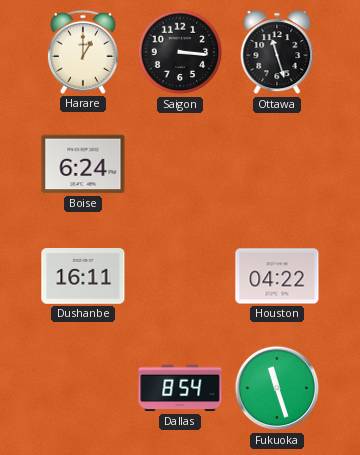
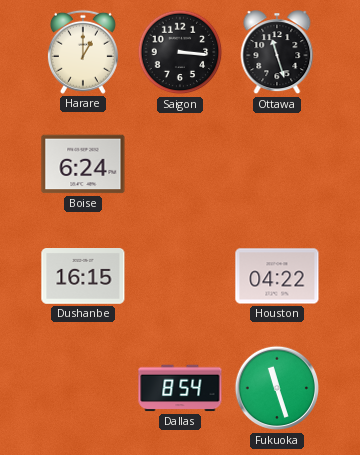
Dushanbe: 16:11 -> 16:15
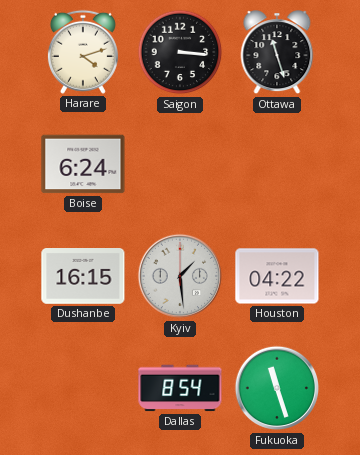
Harare: 1:00 -> 4:12
Kyiv: none -> 1:29
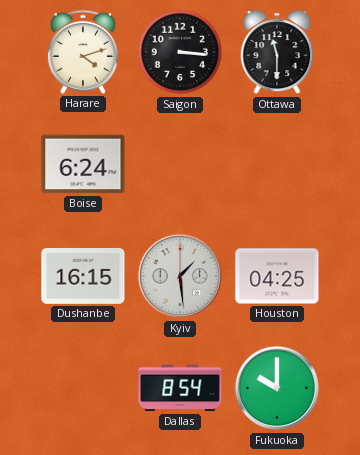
Ottawa: 11:27 -> 11:30
Houston: 04:22 -> 04:25
Fukuoka: 11:27 -> 10:00
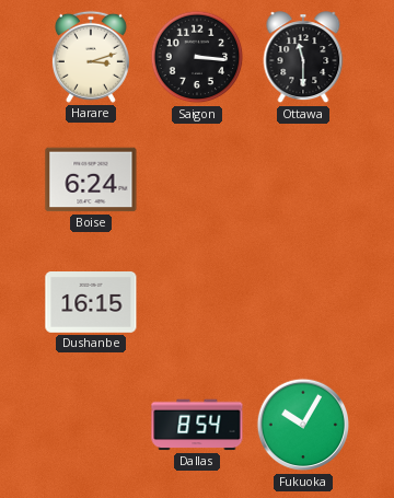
Harare: 4:12 -> 3:12
Kyiv: 1:29 -> none
Houston: 04:25 -> none
Fukuoka: 10:00 -> 10:05
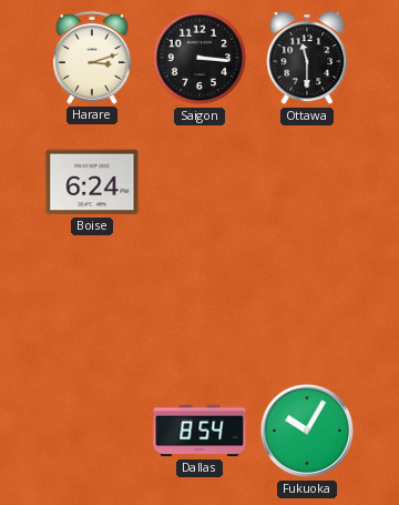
Dushanbe: 16:15 -> none
